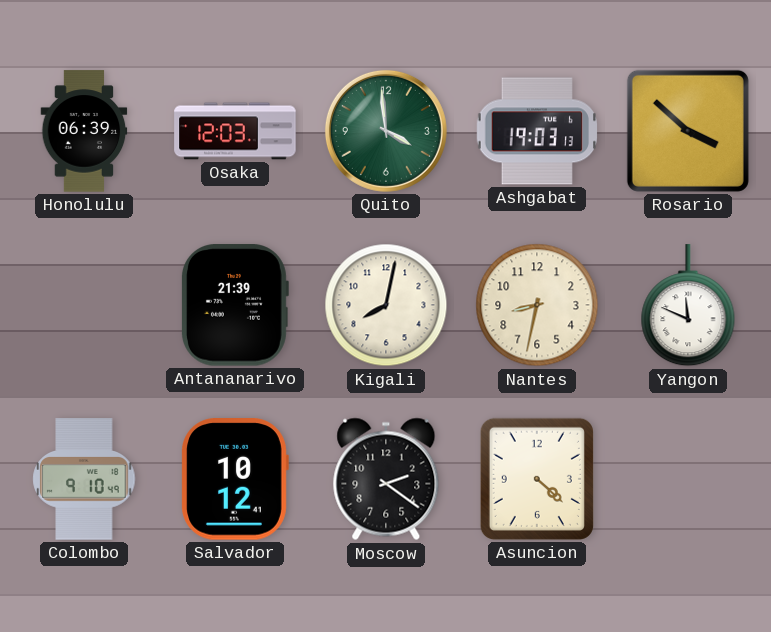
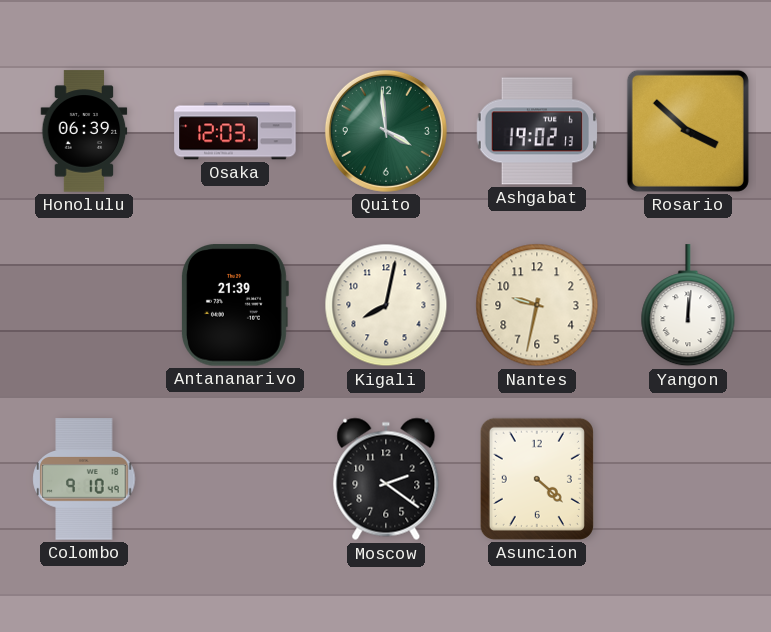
Ashgabat: 19:03 -> 19:02
Nantes: 8:32 -> 9:32
Yangon: 11:49 -> 12:01
Salvador: 10:12 -> none
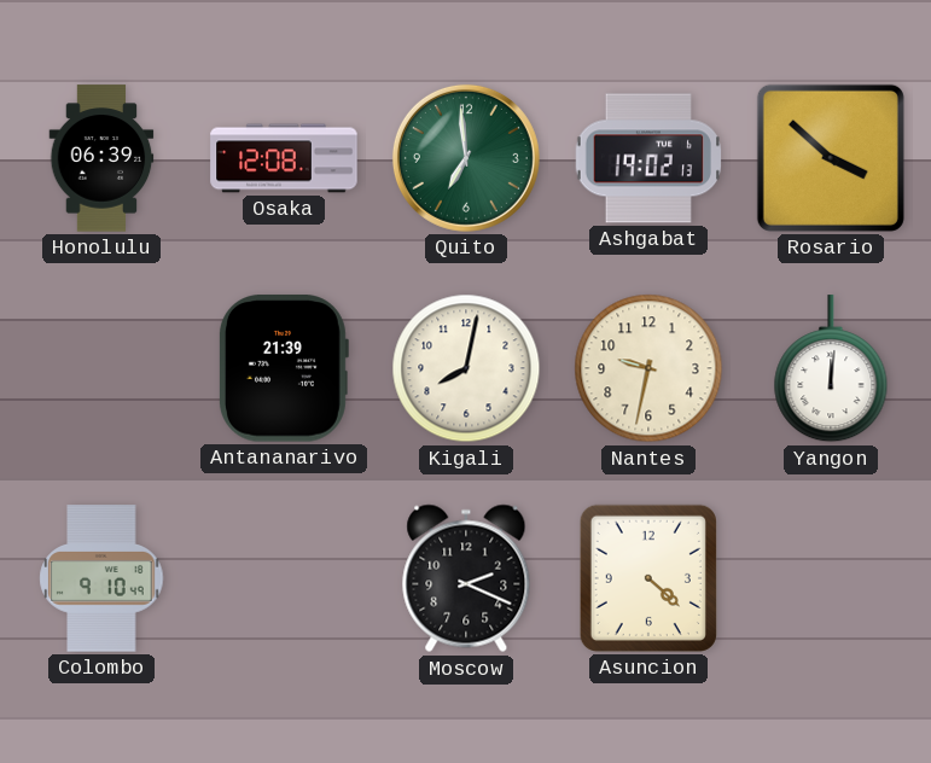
Osaka: 12:03 -> 12:08
Quito: 3:59 -> 6:59
Moscow: 2:21 -> 2:19
